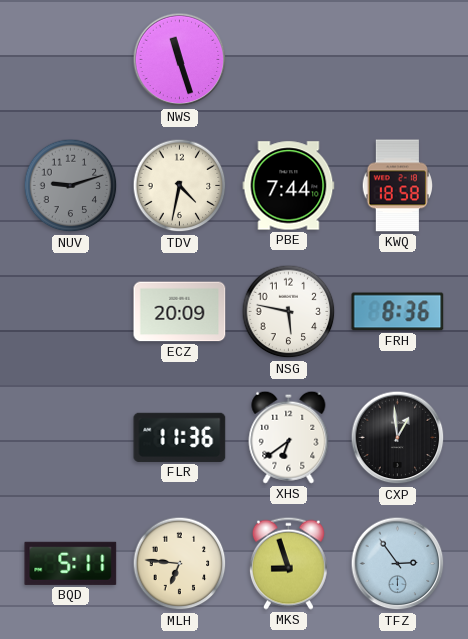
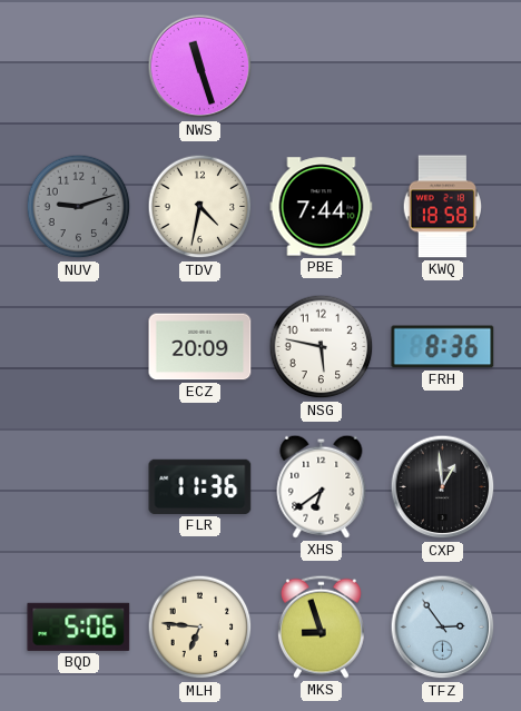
BQD: 5:11 -> 5:06
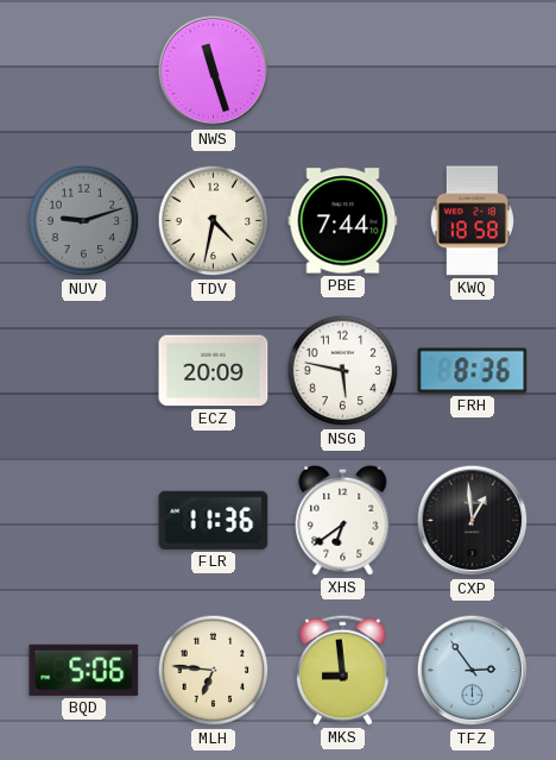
MKS: 8:57 -> 8:59
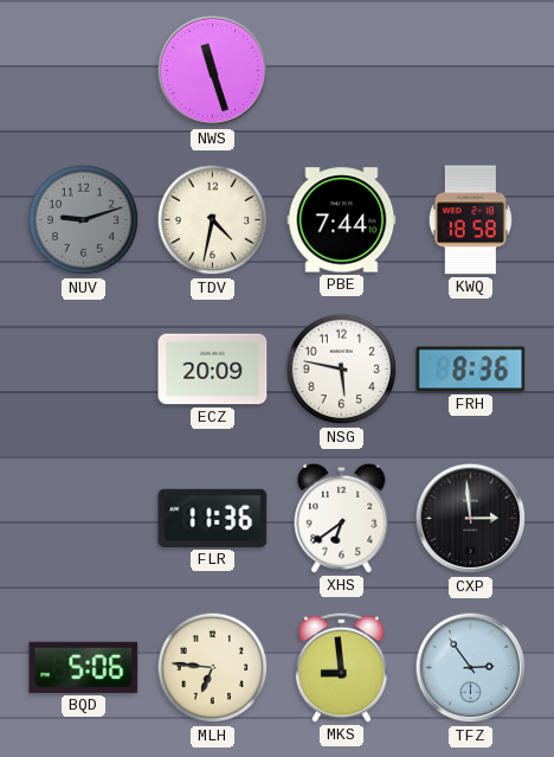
CXP: 12:59 -> 2:59
